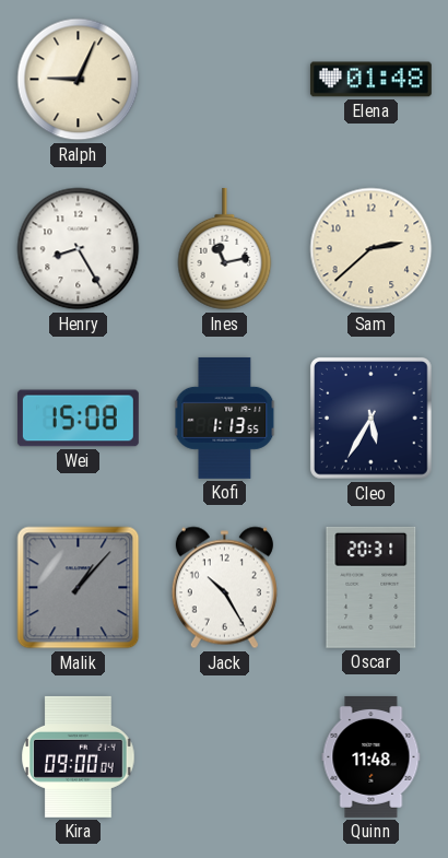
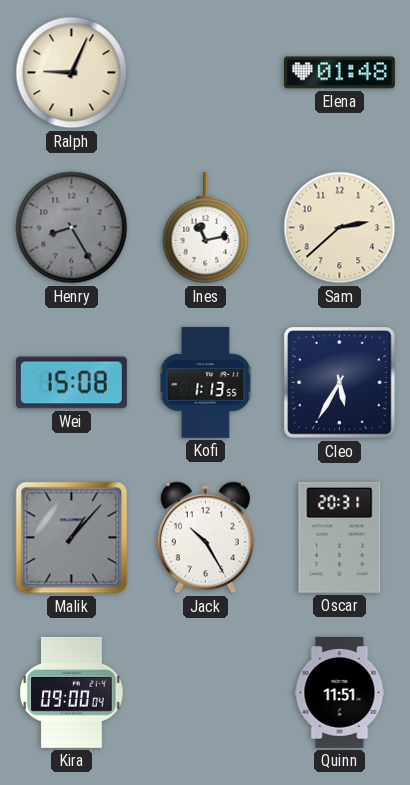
Henry dial: white -> grey
Quinn: 11:48 -> 11:51
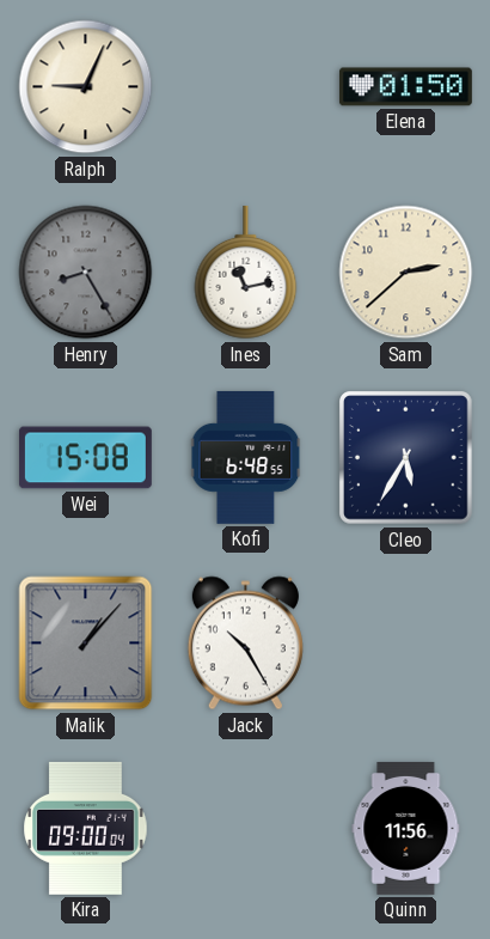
Elena: 01:48 -> 01:50
Kofi: 1:13 -> 6:48
Oscar: 20:31 -> none
Quinn: 11:51 -> 11:56
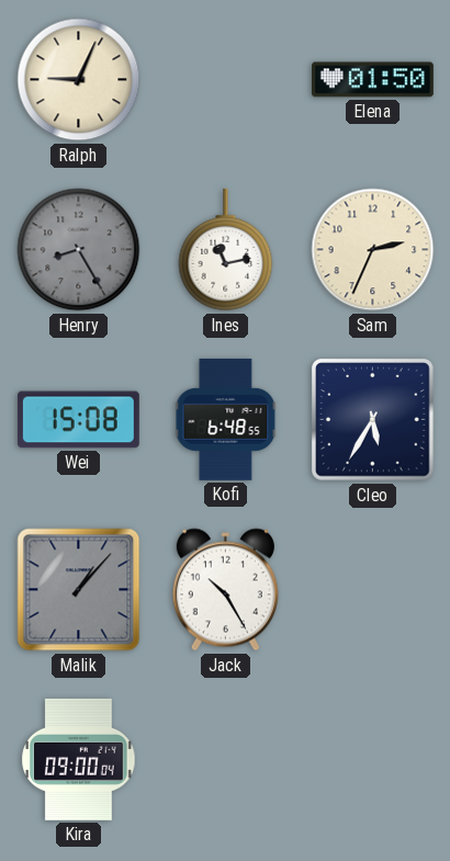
Sam: 2:38 -> 2:34
Quinn: 11:56 -> none
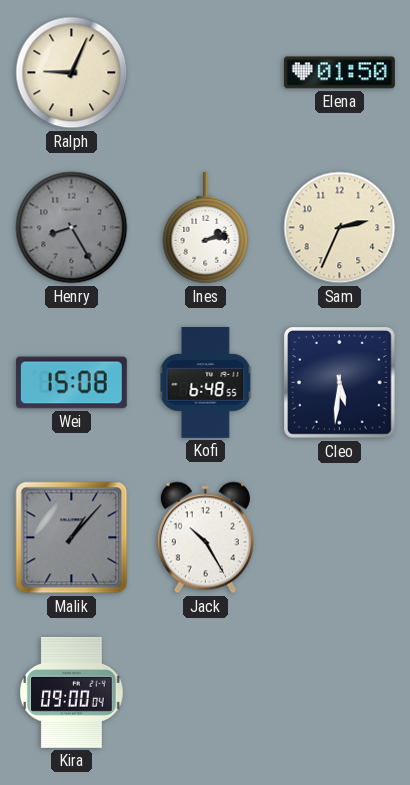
Ines: 11:13 -> 2:13
Cleo: 5:35 -> 5:31
